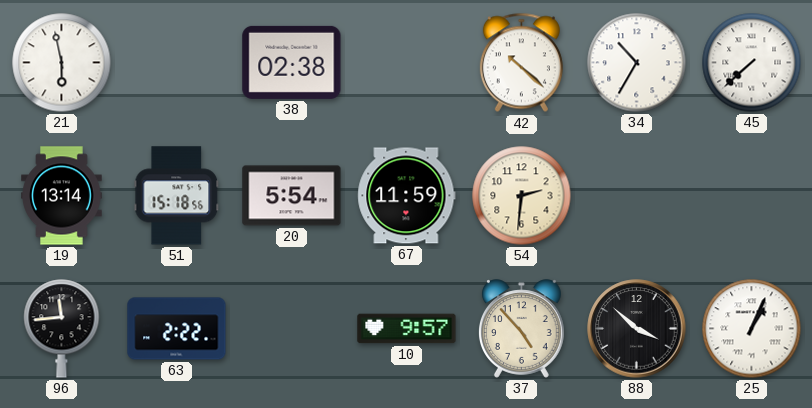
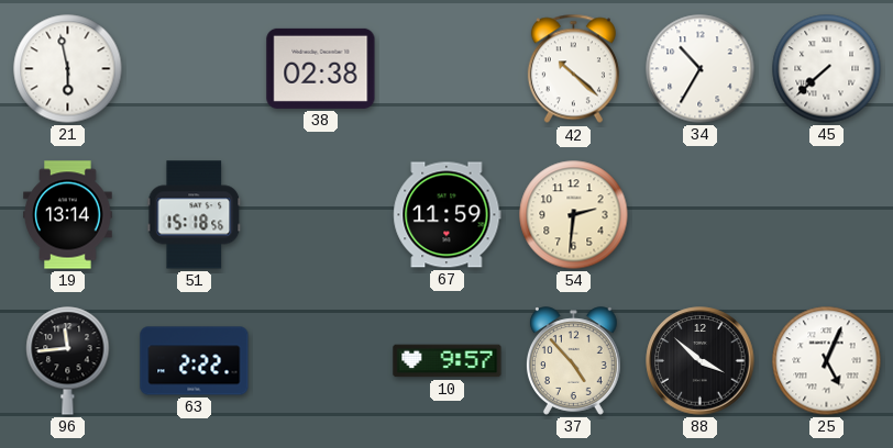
20: 5:54 -> none
25: 1:04 -> 5:04
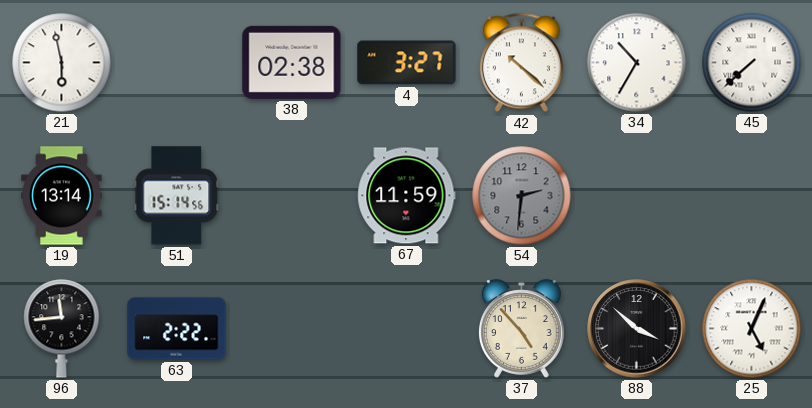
4: none -> 3:27
51: 15:18 -> 15:14
54 dial: cream -> grey
10: 9:57 -> none
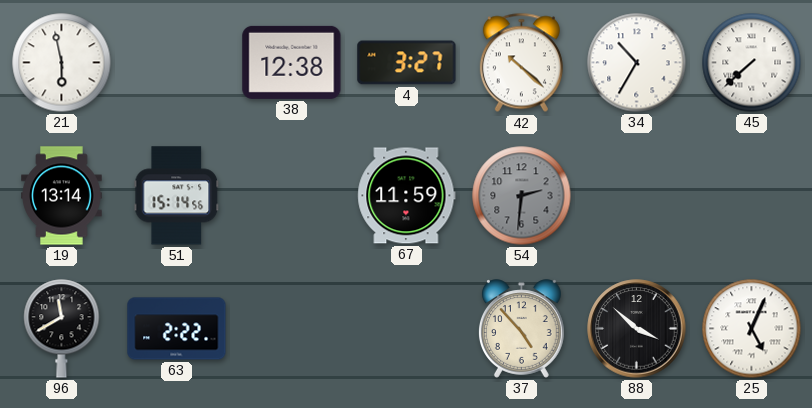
38: 02:38 -> 12:38
96: 11:44 -> 11:40
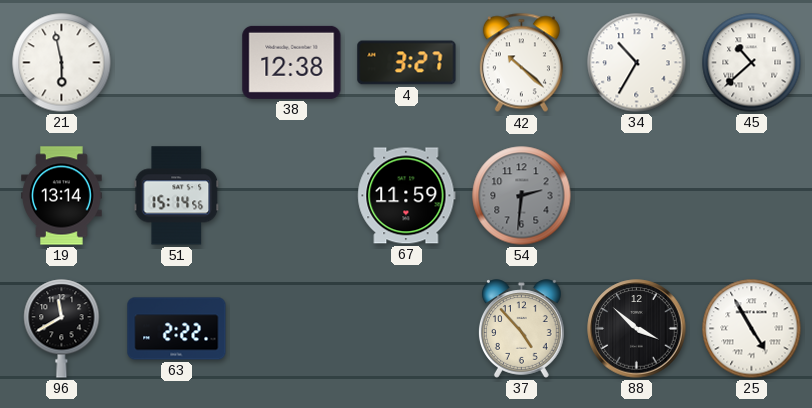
45: 7:38 -> 10:38
25: 5:04 -> 4:55
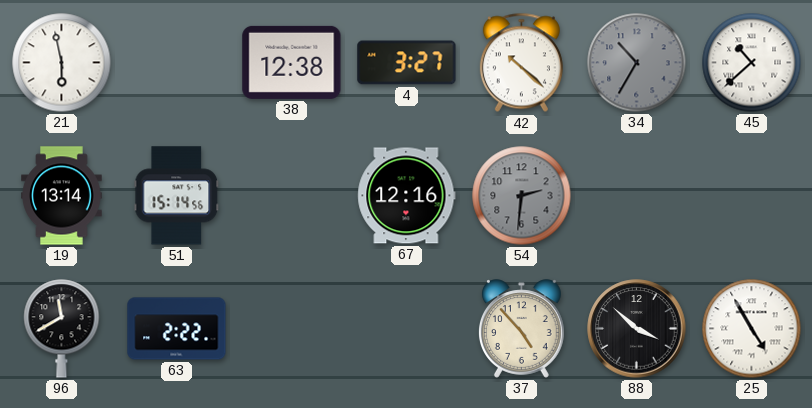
34 dial: white -> grey
67: 11:59 -> 12:16
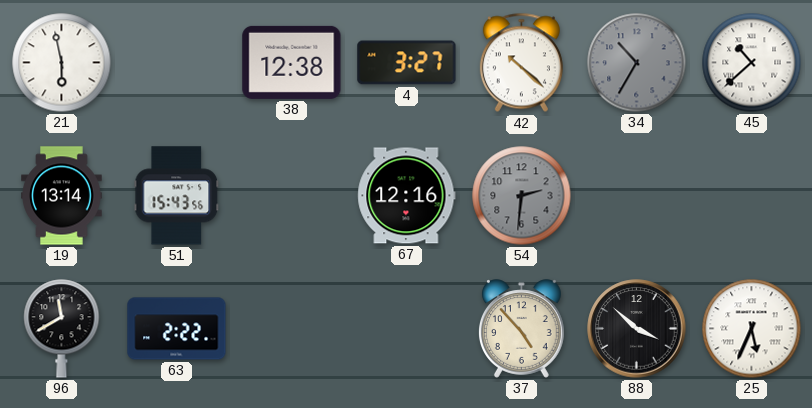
51: 15:14 -> 15:43
25: 4:55 -> 5:34
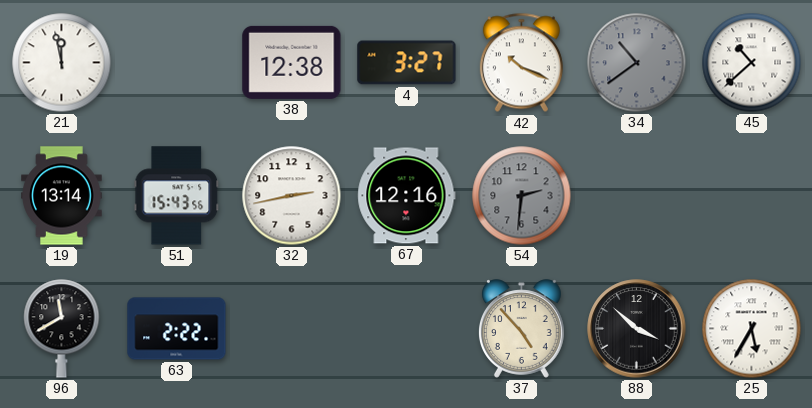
21: 5:58 -> 11:58
42: 10:22 -> 10:19
34: 10:35 -> 10:39
32: none -> 2:43
25: 5:34 -> 5:35
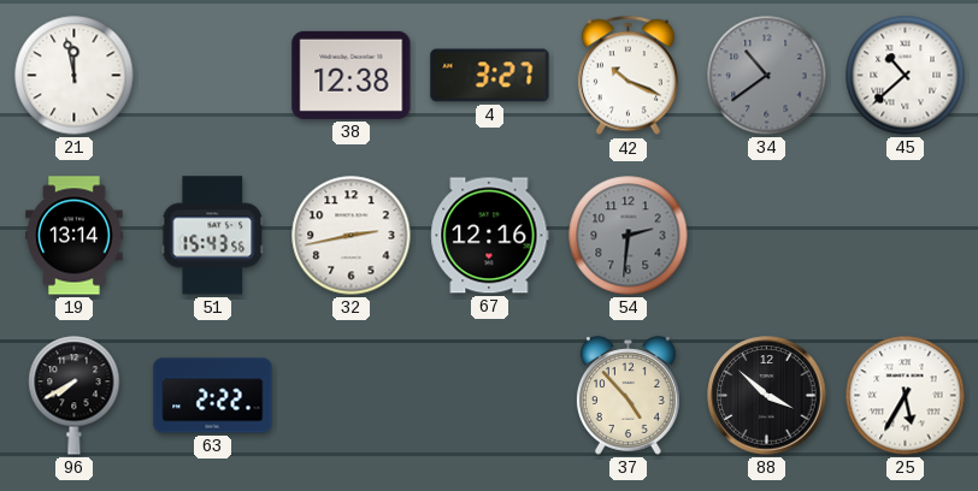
96: 11:40 -> 7:40
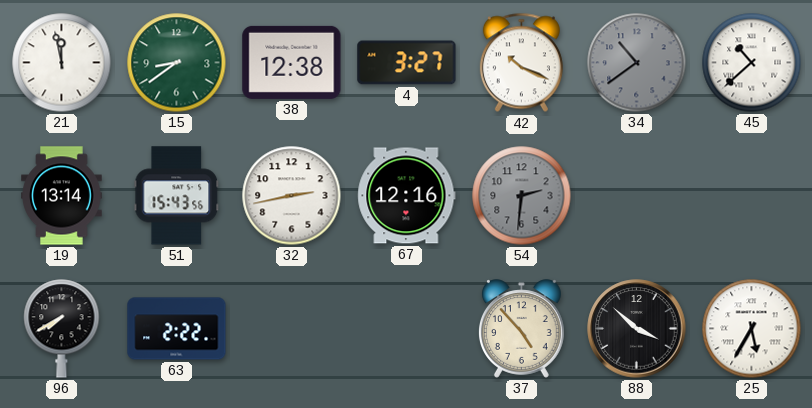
15: none -> 8:39
